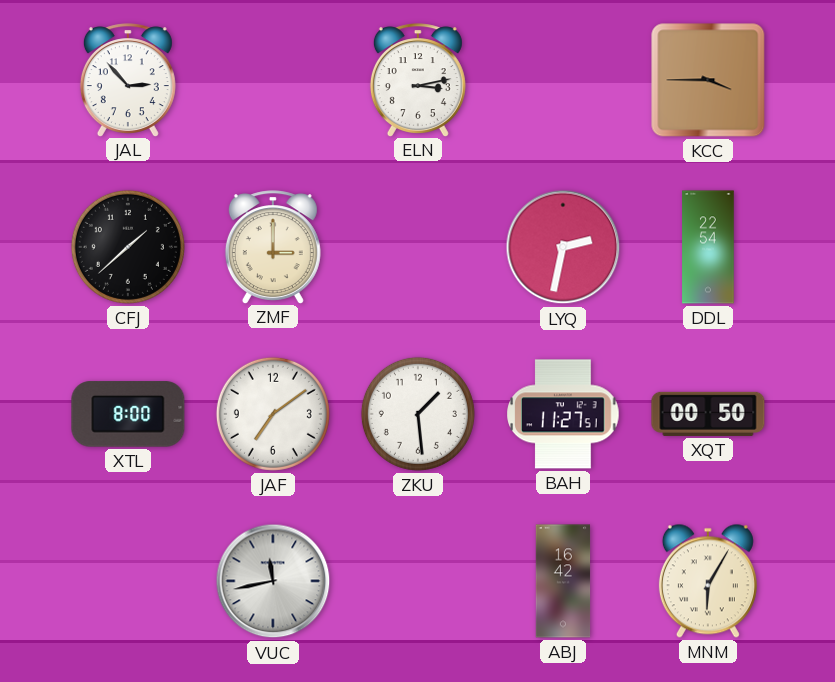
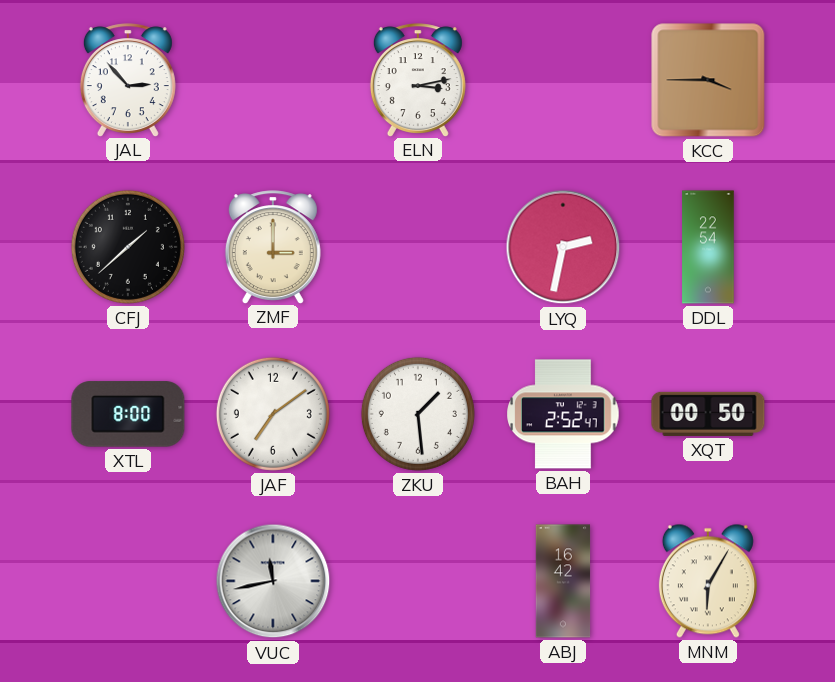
BAH: 11:27 -> 2:52
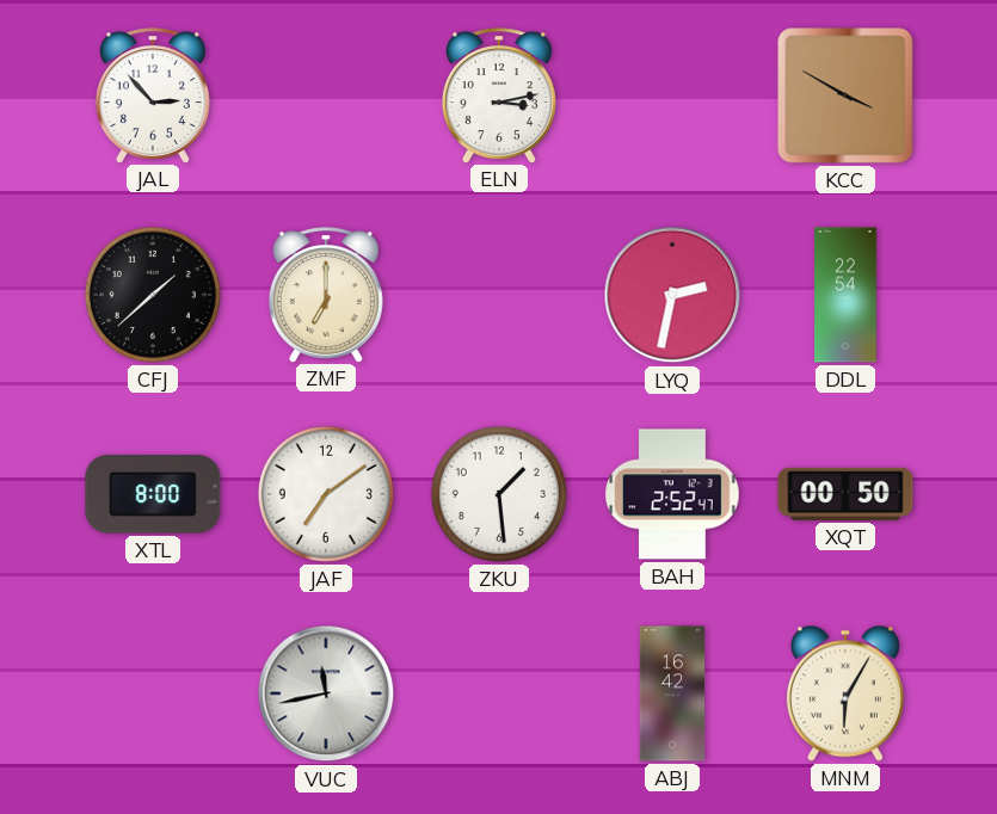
KCC: 3:45 -> 3:50
ZMF: 3:00 -> 7:00
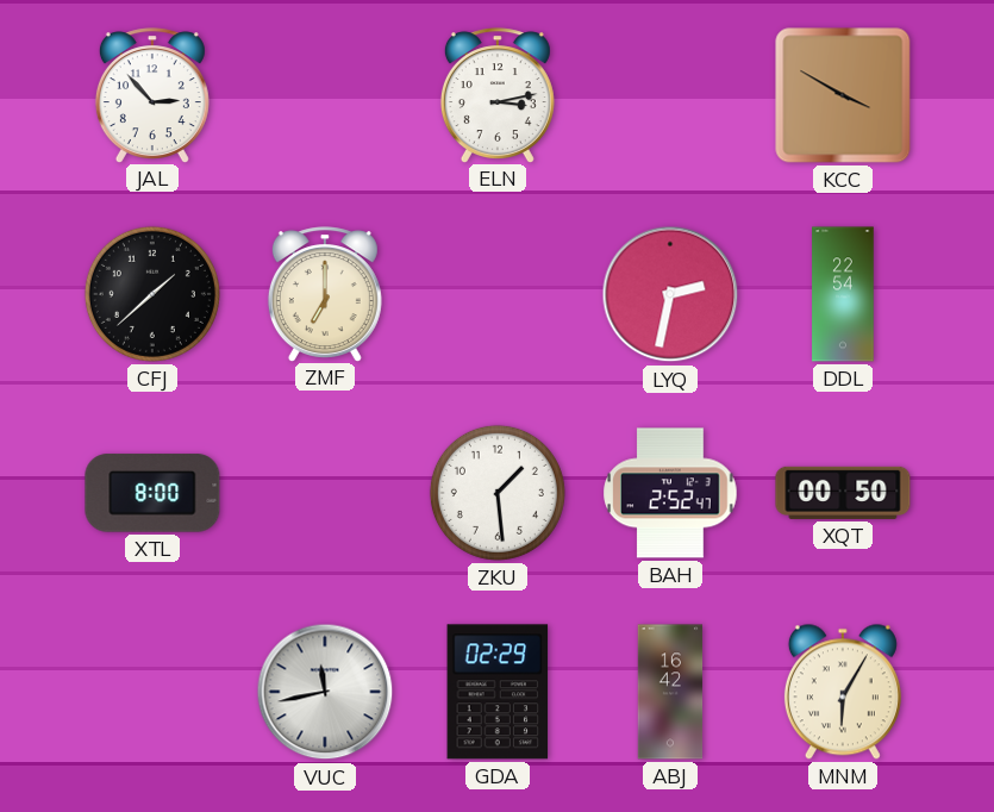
JAF: 7:09 -> none
GDA: none -> 02:29
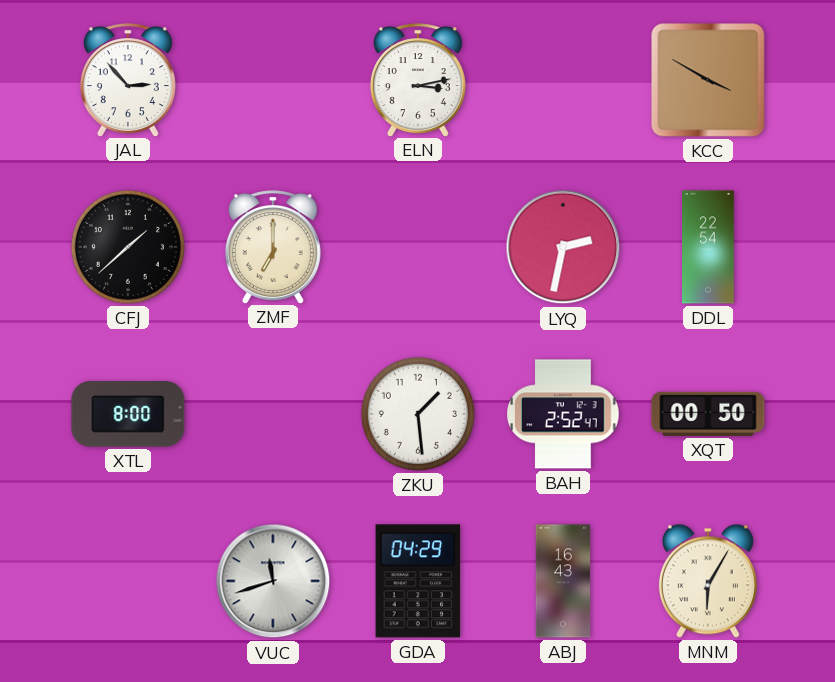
VUC: 11:43 -> 11:42
GDA: 02:29 -> 04:29
ABJ: 16:42 -> 16:43
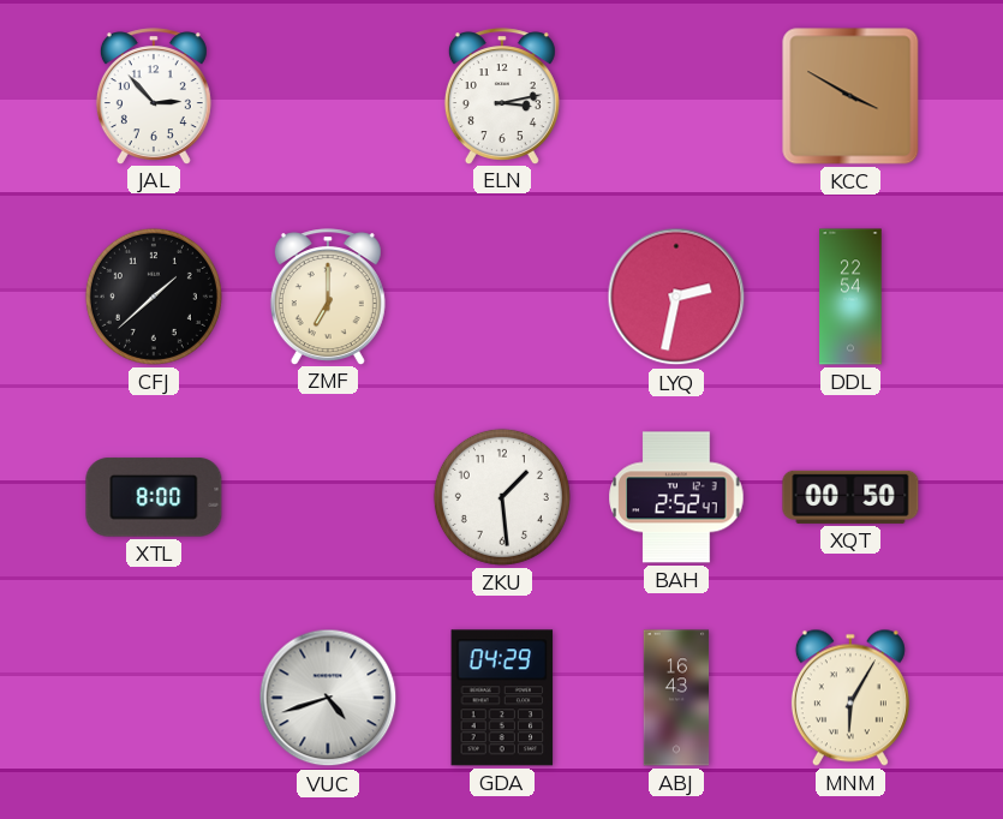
VUC: 11:42 -> 4:42
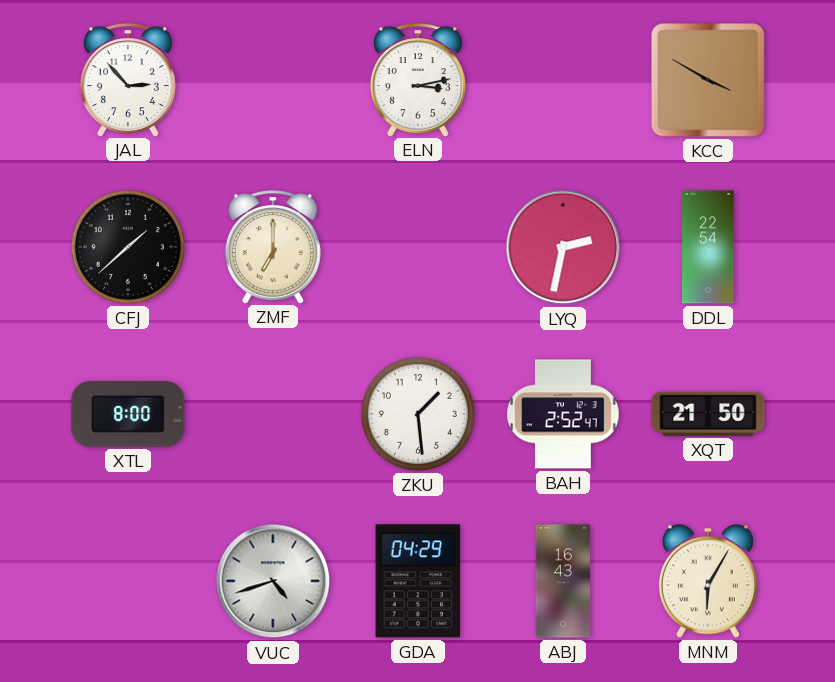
XQT: 00:50 -> 21:50
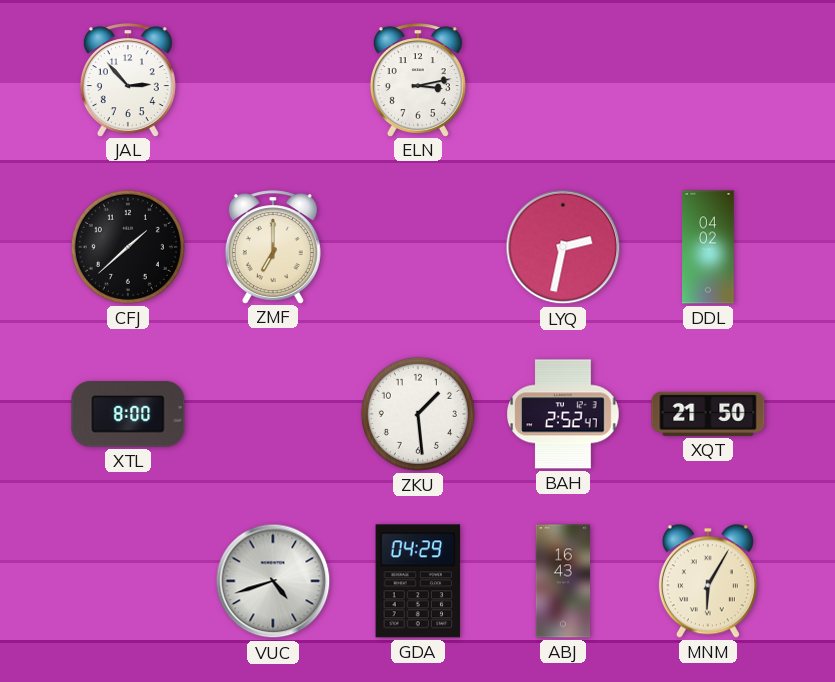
KCC: 3:50 -> none
DDL: 22:54 -> 04:02
